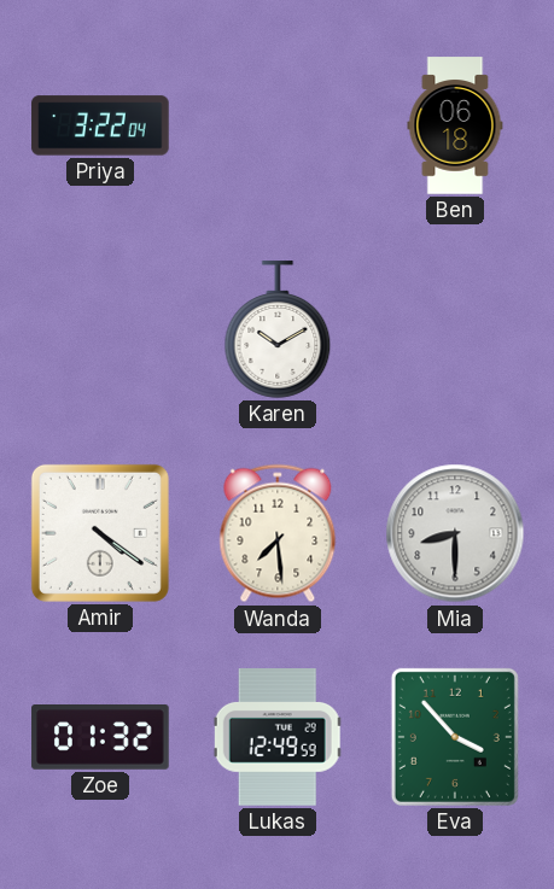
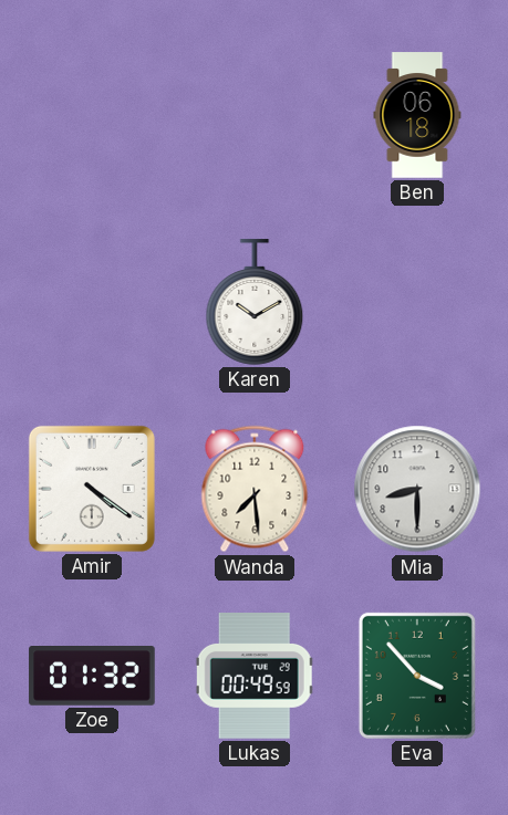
Priya: 3:22 -> none
Lukas: 12:49 -> 00:49
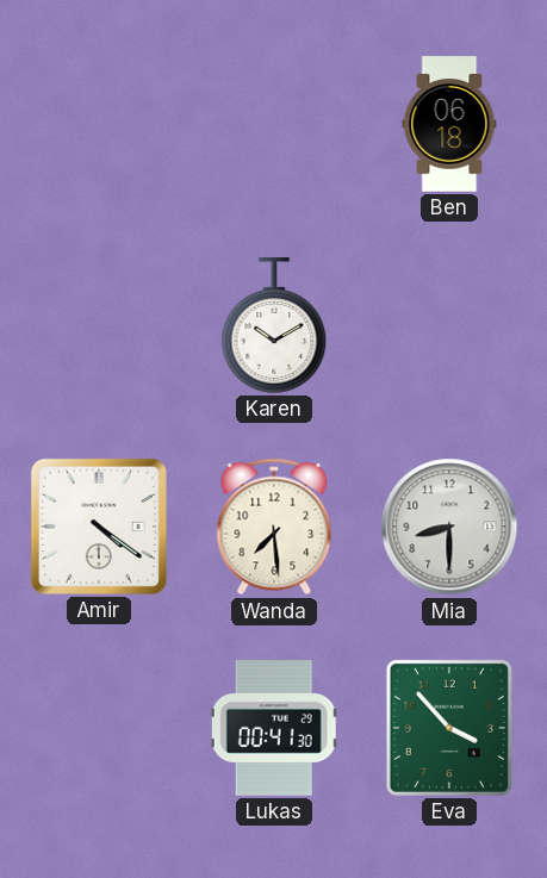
Zoe: 01:32 -> none
Lukas: 00:49 -> 00:41
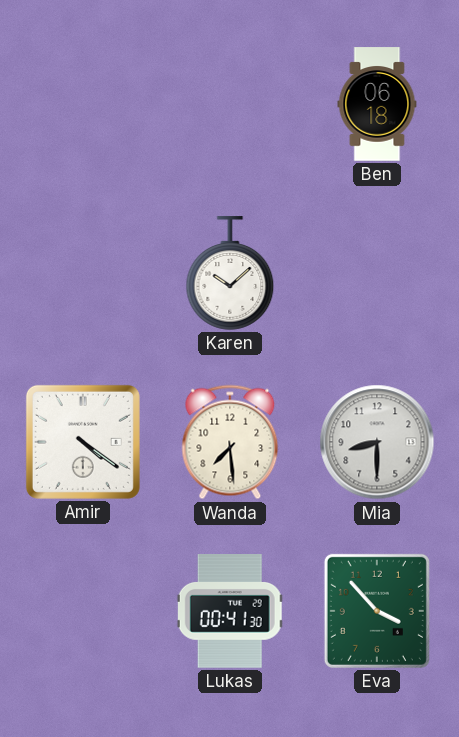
Karen: 10:10 -> 10:08
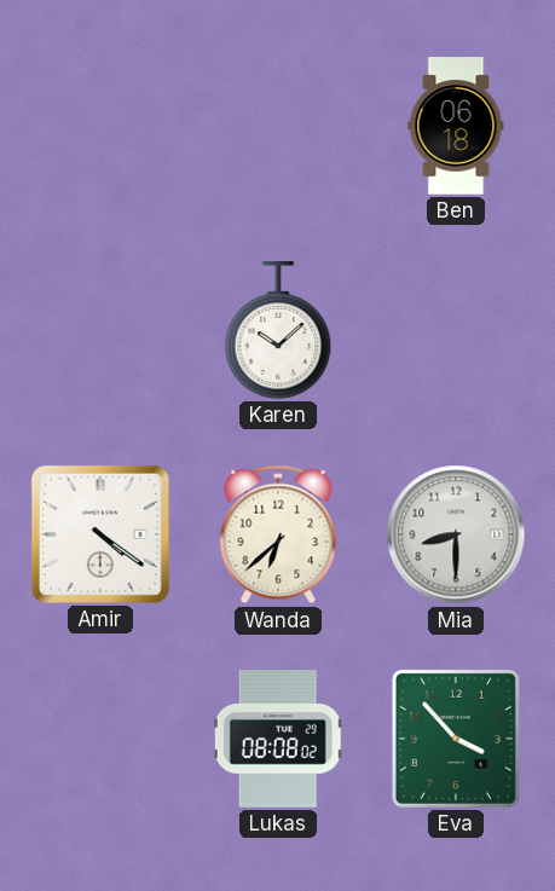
Wanda: 7:29 -> 6:38
Lukas: 00:41 -> 08:08
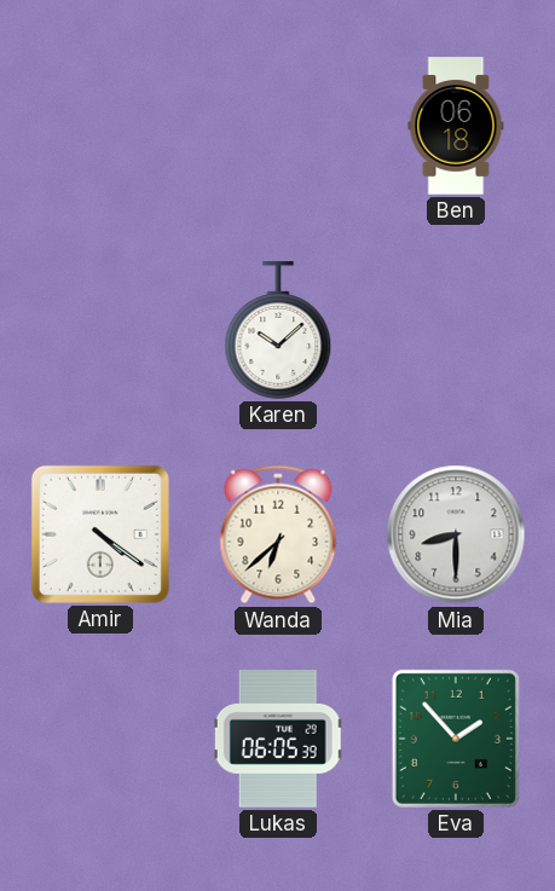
Lukas: 08:08 -> 06:05
Eva: 3:53 -> 1:53
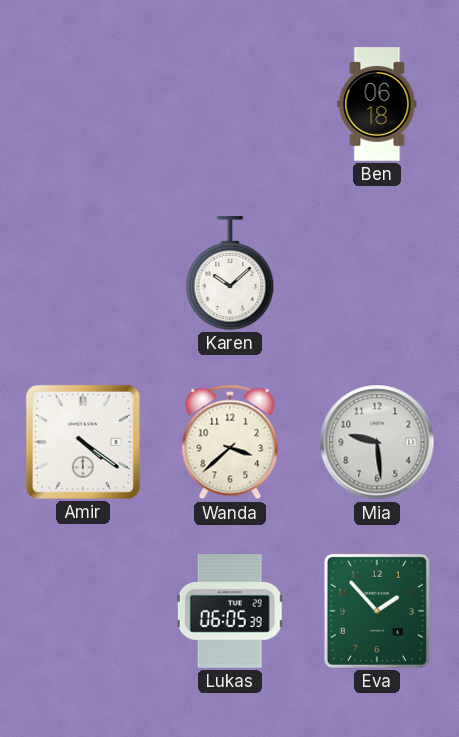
Wanda: 6:38 -> 3:38
Mia: 8:30 -> 9:29
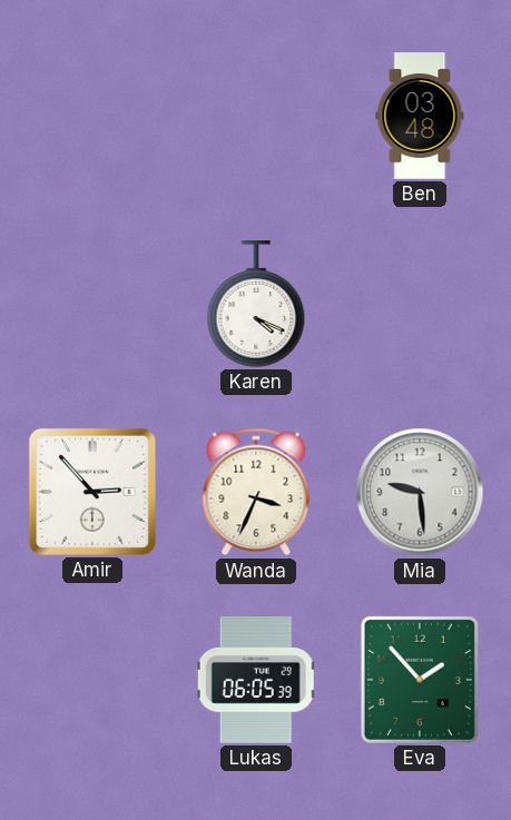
Ben: 06:18 -> 03:48
Karen: 10:08 -> 4:19
Amir: 4:21 -> 2:53
Wanda: 3:38 -> 3:34
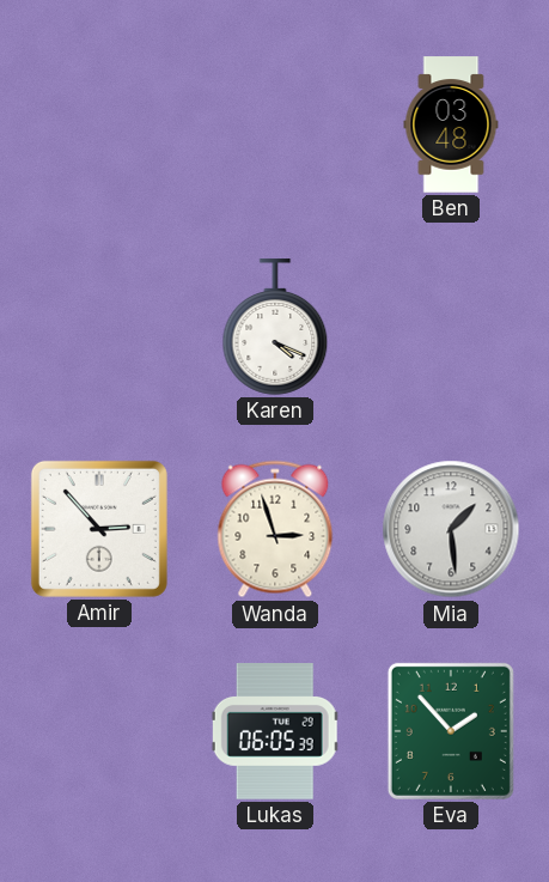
Wanda: 3:34 -> 2:57
Mia: 9:29 -> 1:29
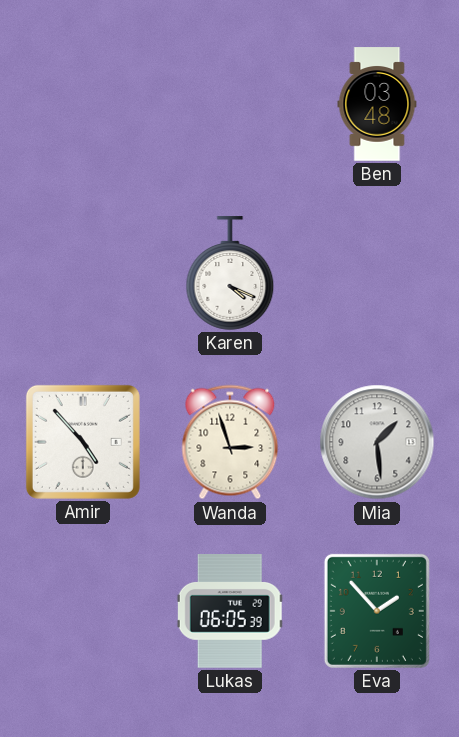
Amir: 2:53 -> 4:53
